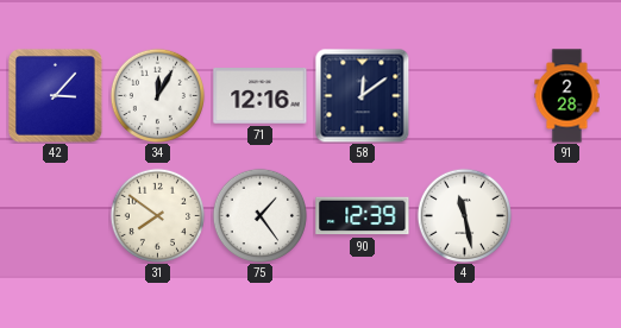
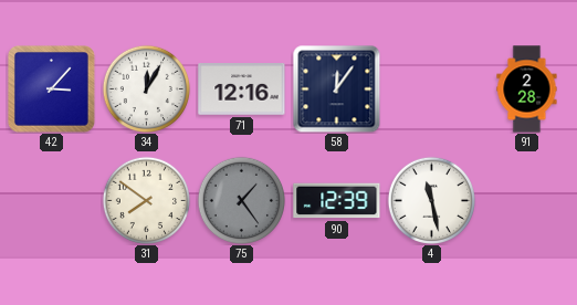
58: 12:09 -> 12:06
75 dial: white -> grey
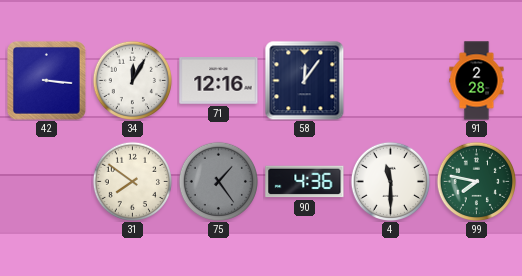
42: 3:07 -> 3:16
90: 12:39 -> 4:36
4: 11:28 -> 11:30
99: none -> 7:47
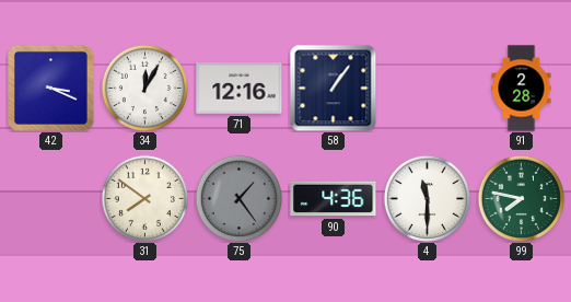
42: 3:16 -> 3:19
58: 12:06 -> 1:06
